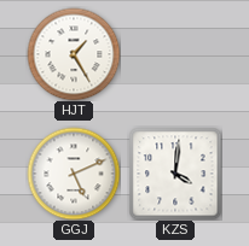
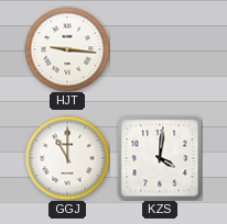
HJT: 1:25 -> 9:16
GGJ: 5:11 -> 11:00
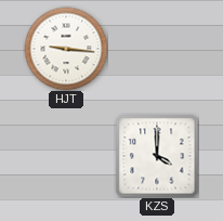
GGJ: 11:00 -> none
KZS: 4:01 -> 4:00
